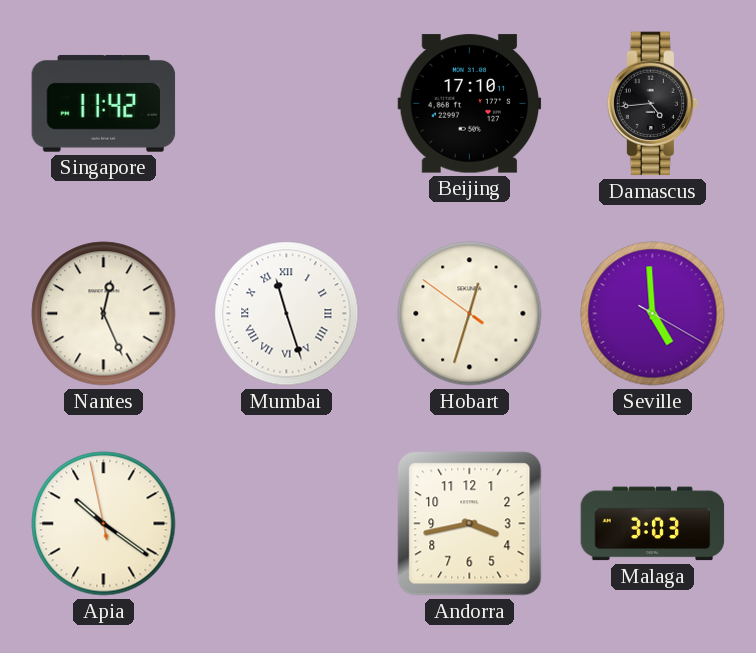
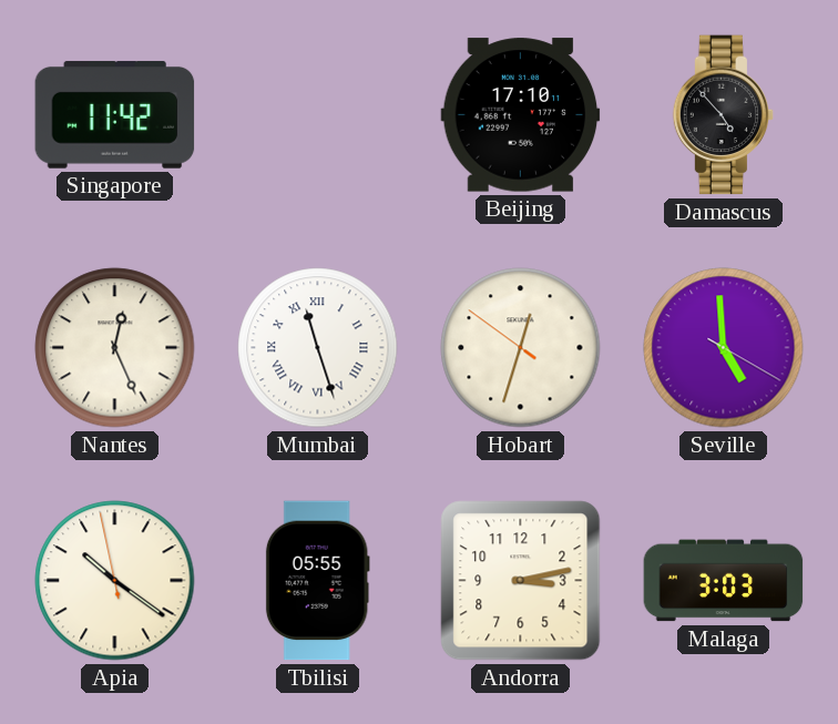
Damascus: 4:44 -> 4:53
Tbilisi: none -> 05:55
Andorra: 3:43 -> 3:13
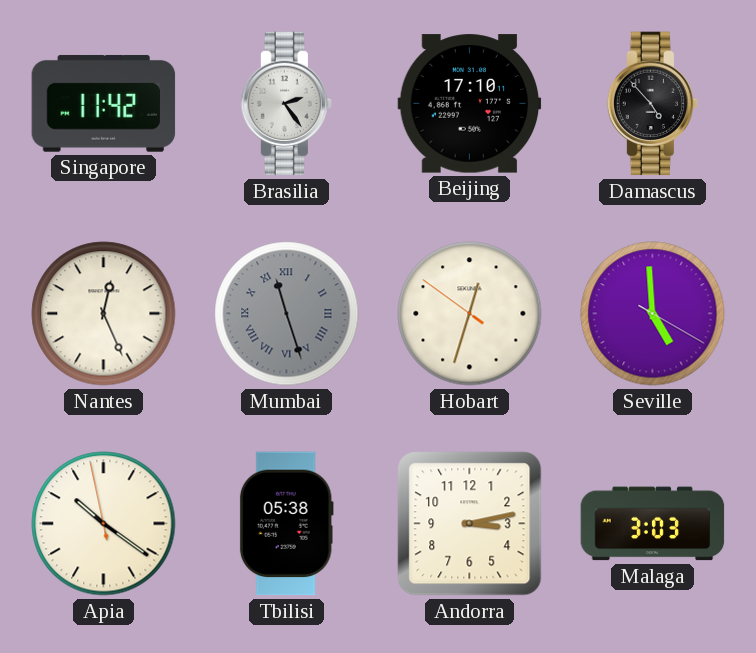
Brasilia: none -> 2:24
Mumbai dial: white -> grey
Tbilisi: 05:55 -> 05:38
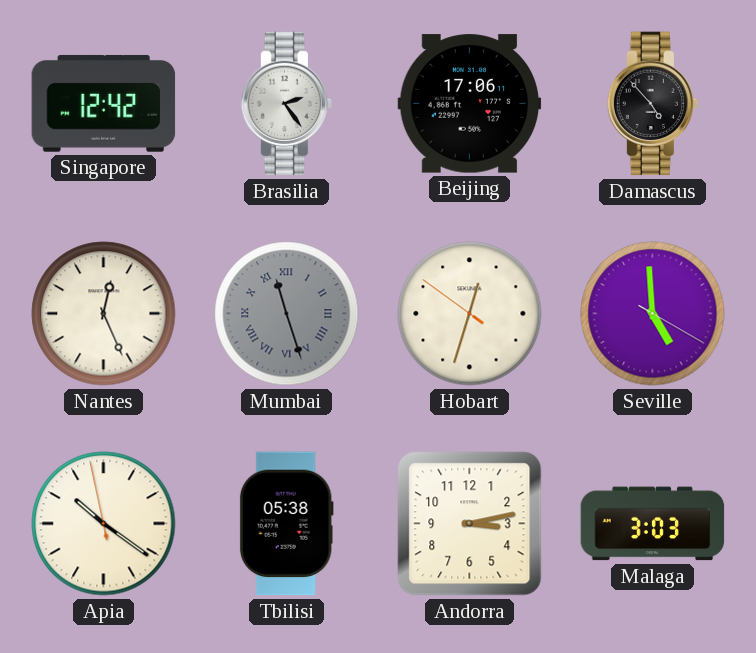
Singapore: 11:42 -> 12:42
Beijing: 17:10 -> 17:06
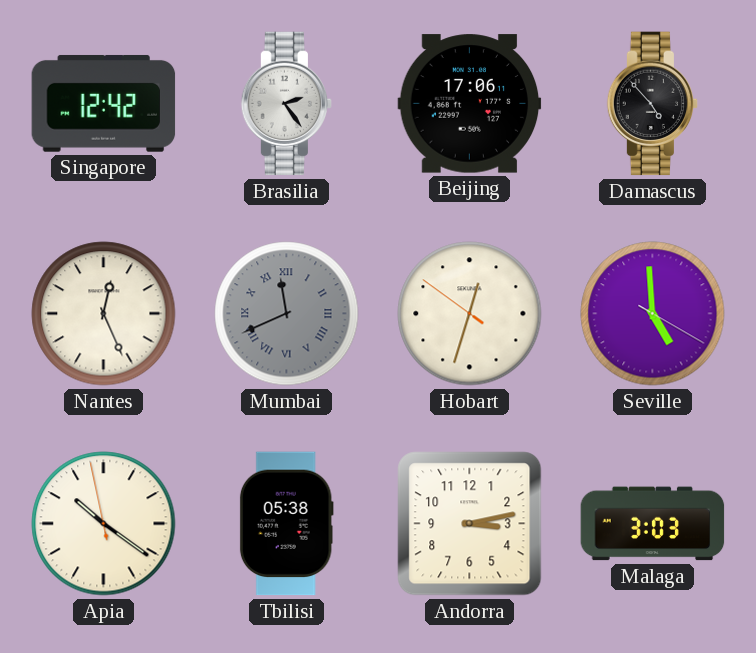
Mumbai: 11:27 -> 11:41
